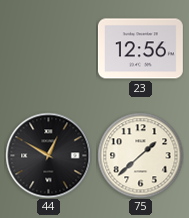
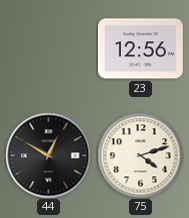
75: 1:38 -> 4:12
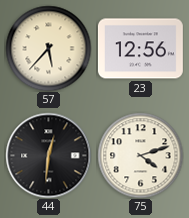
57: none -> 5:37
44: 12:50 -> 12:31
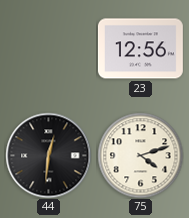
57: 5:37 -> none
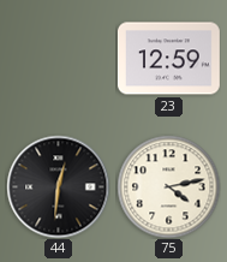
23: 12:56 -> 12:59
75: 4:12 -> 4:13
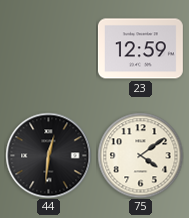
75: 4:13 -> 4:09
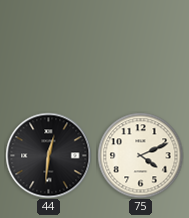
23: 12:59 -> none
75: 4:09 -> 4:11
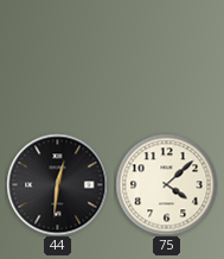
75: 4:11 -> 4:08
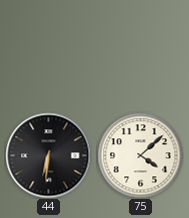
44: 12:31 -> 6:31
